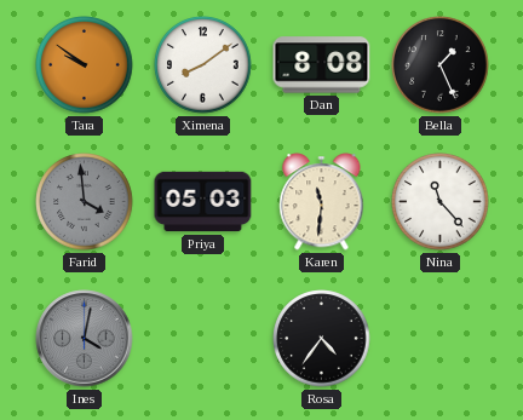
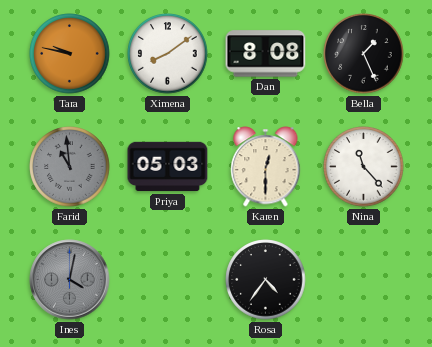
Tara: 9:51 -> 9:47
Farid: 3:59 -> 10:59
Karen: 11:31 -> 12:30
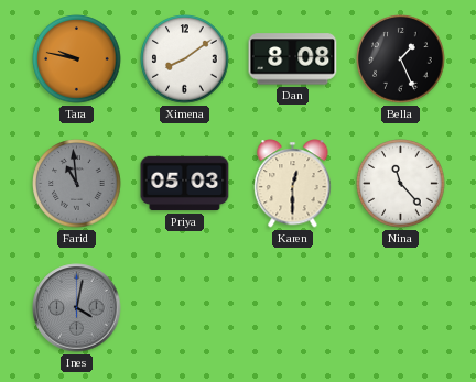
Rosa: 4:36 -> none
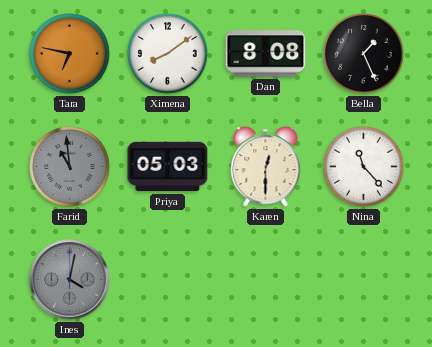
Tara: 9:47 -> 6:47
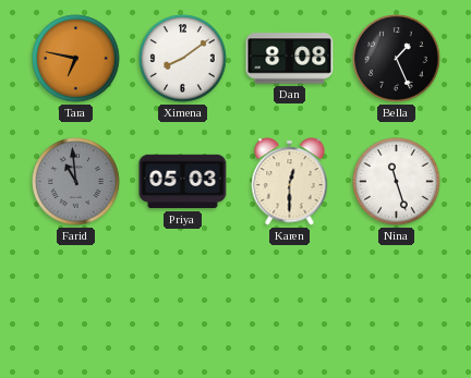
Nina: 11:23 -> 11:27
Ines: 4:02 -> none
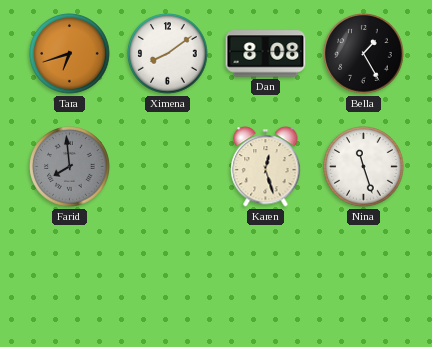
Tara: 6:47 -> 6:42
Bella: 1:26 -> 1:25
Farid: 10:59 -> 7:59
Priya: 05:03 -> none
Karen: 12:30 -> 12:27
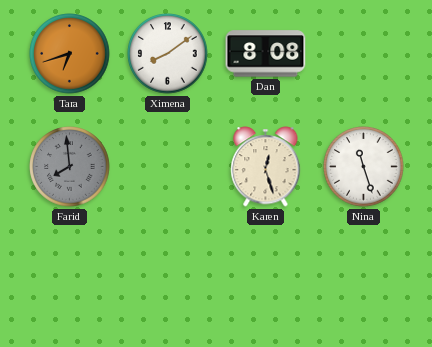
Bella: 1:25 -> none
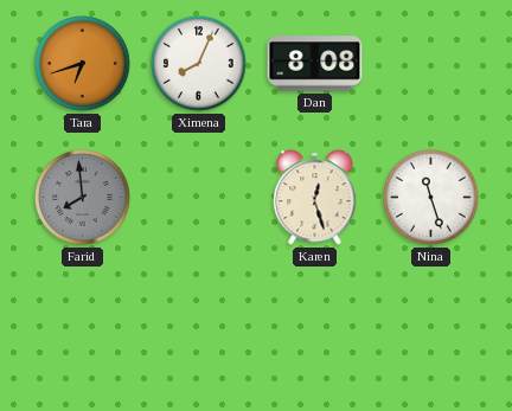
Ximena: 8:09 -> 8:04
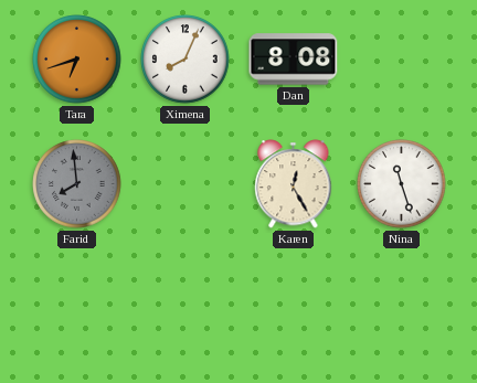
Karen: 12:27 -> 12:25
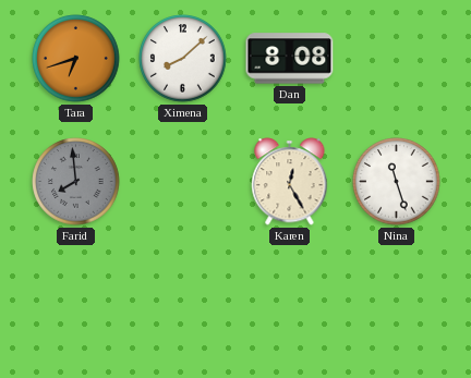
Ximena: 8:04 -> 8:08
